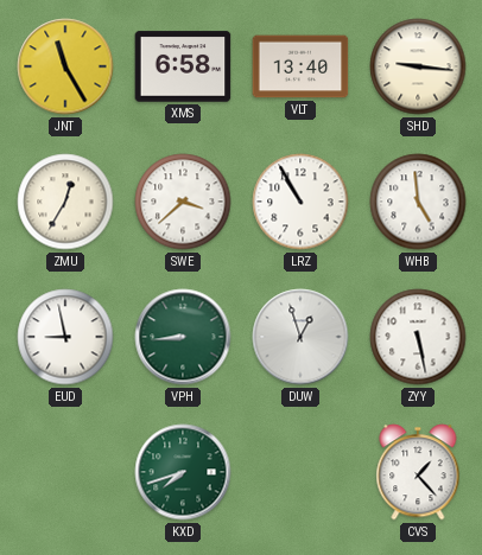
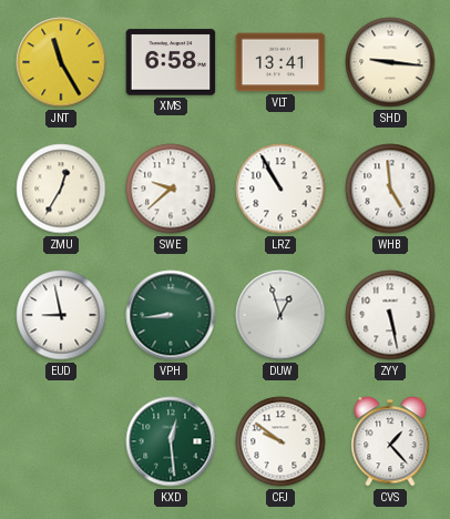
VLT: 13:40 -> 13:41
SWE: 3:38 -> 9:38
KXD: 7:42 -> 12:29
CFJ: none -> 9:51
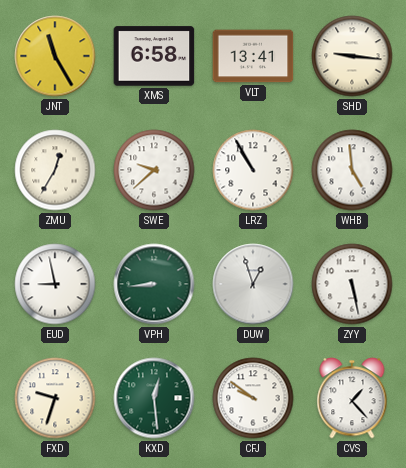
FXD: none -> 9:33
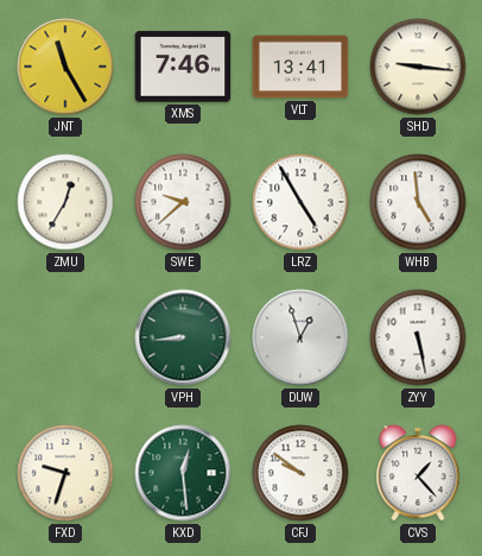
XMS: 6:58 -> 7:46
LRZ: 10:55 -> 4:55
EUD: 8:58 -> none
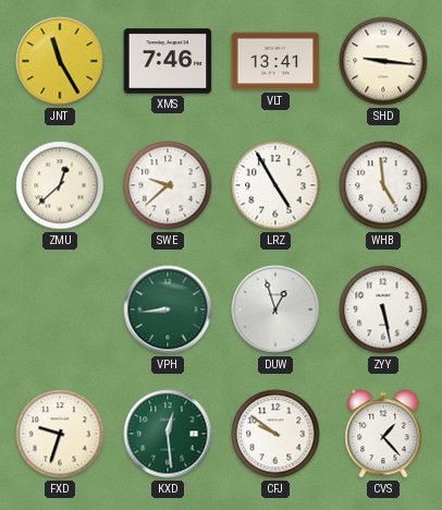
ZMU: 12:35 -> 12:38
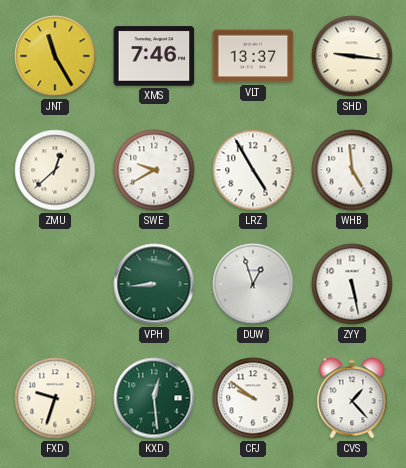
VLT: 13:41 -> 13:37
SWE: 9:38 -> 9:40
